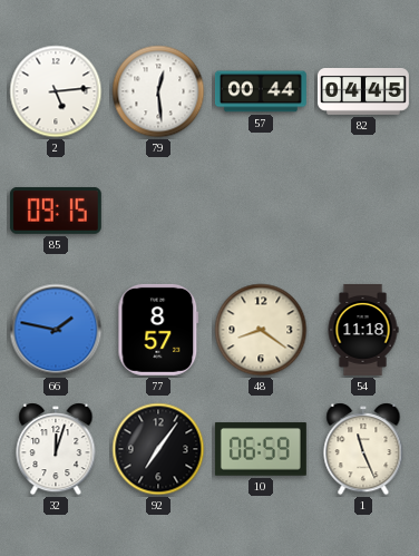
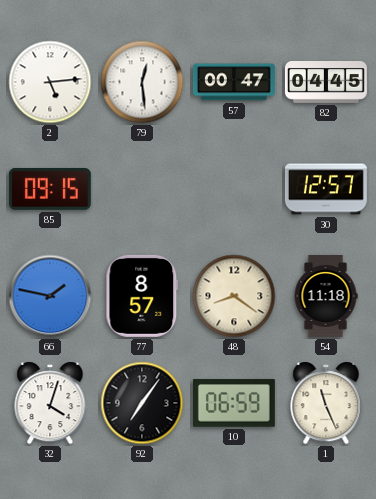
57: 00:44 -> 00:47
30: none -> 12:57
32: 12:03 -> 4:03
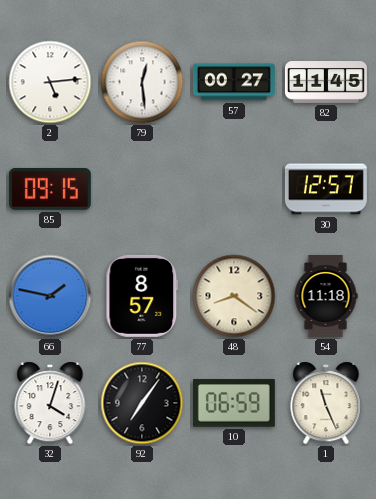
57: 00:47 -> 00:27
82: 04:45 -> 11:45
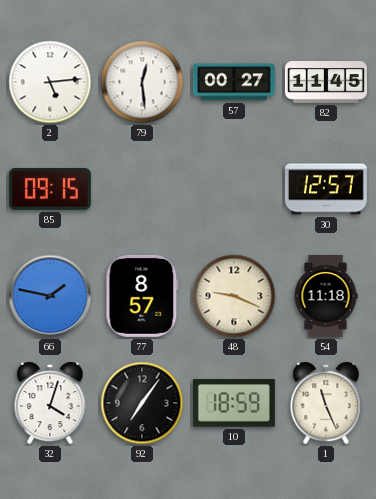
48: 8:21 -> 9:19
10: 06:59 -> 18:59
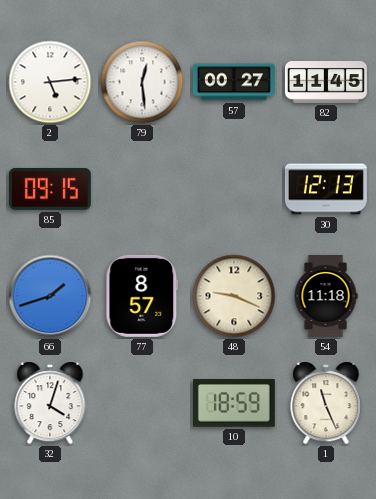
30: 12:57 -> 12:13
66: 1:47 -> 1:42
92: 7:06 -> none
